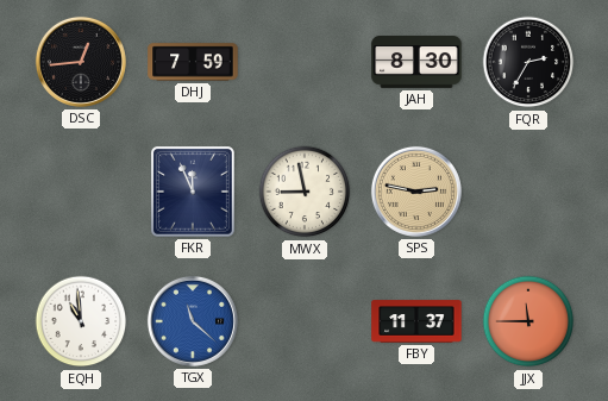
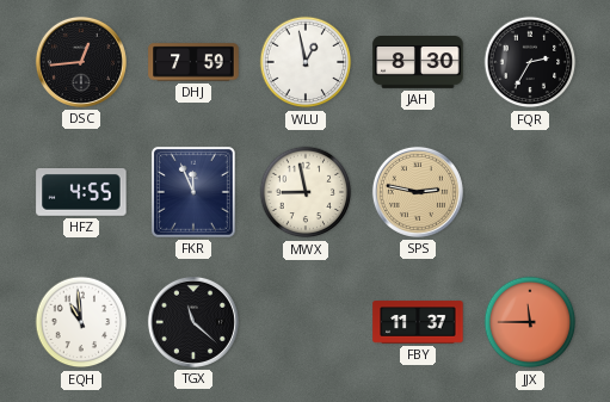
WLU: none -> 12:58
HFZ: none -> 4:55
TGX dial: blue -> black
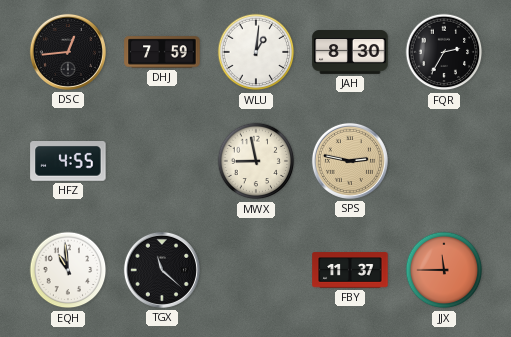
WLU: 12:58 -> 1:01
FKR: 11:56 -> none
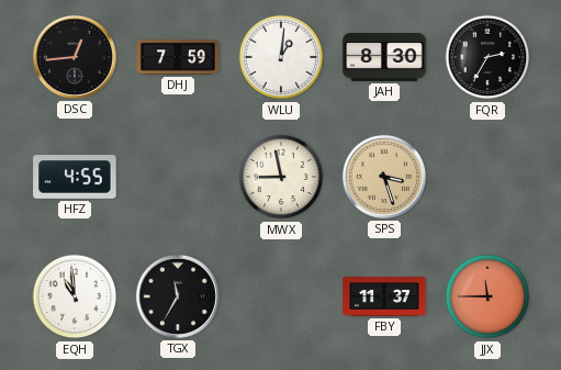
SPS: 2:47 -> 3:27
TGX: 11:22 -> 11:35
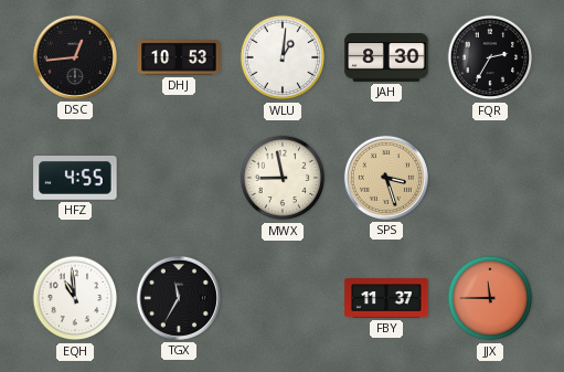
DHJ: 7:59 -> 10:53
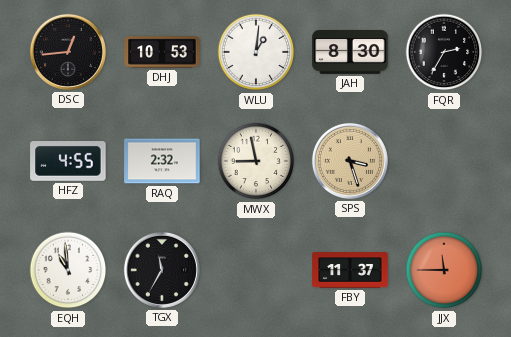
RAQ: none -> 2:32
